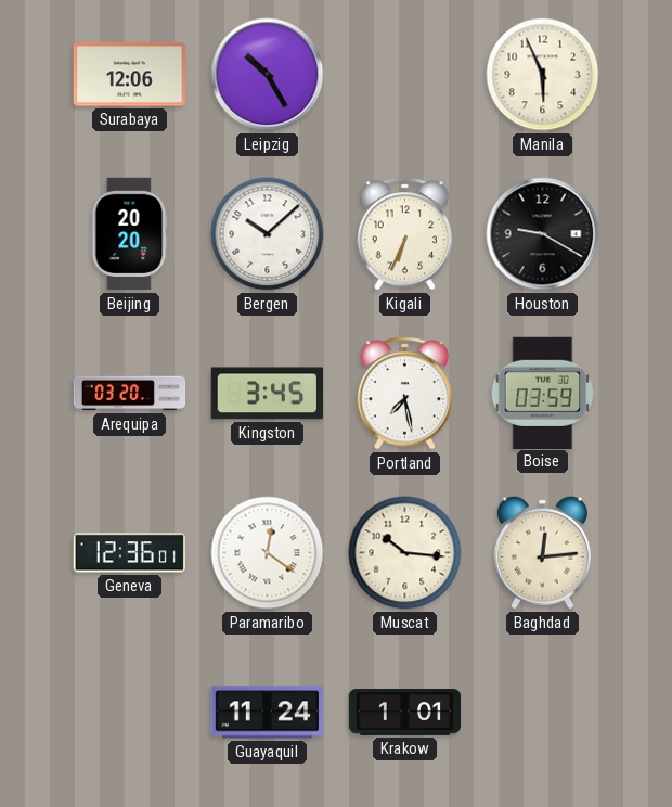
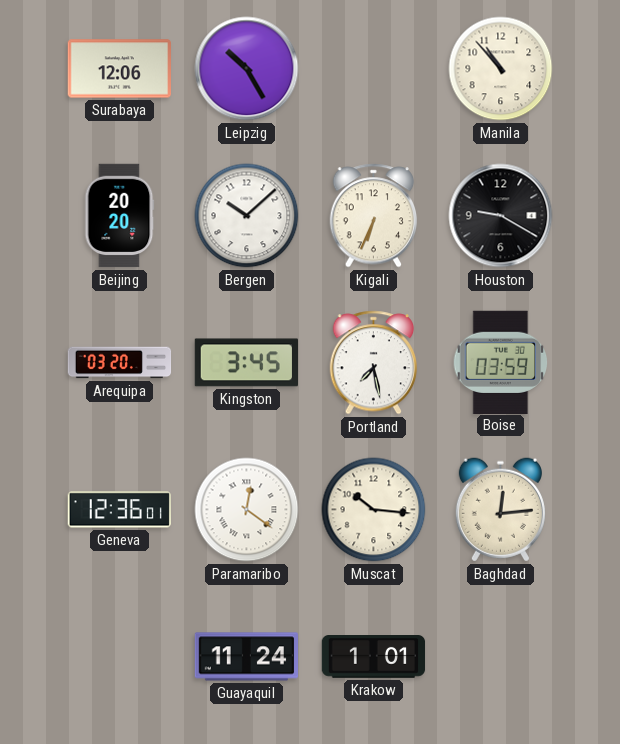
Manila: 5:56 -> 10:53
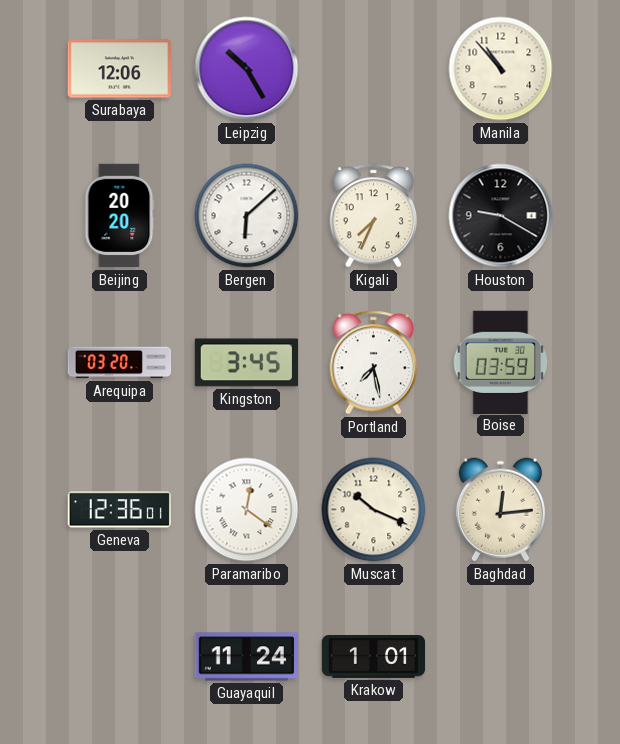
Bergen: 10:08 -> 6:08
Kigali: 6:34 -> 7:34
Muscat: 10:16 -> 10:19
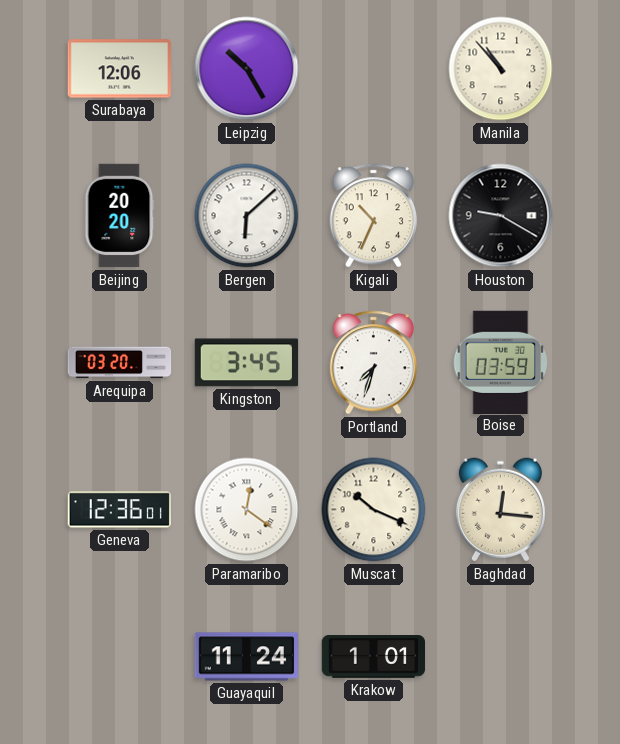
Kigali: 7:34 -> 10:34
Portland: 7:28 -> 7:33
Baghdad: 12:14 -> 12:16
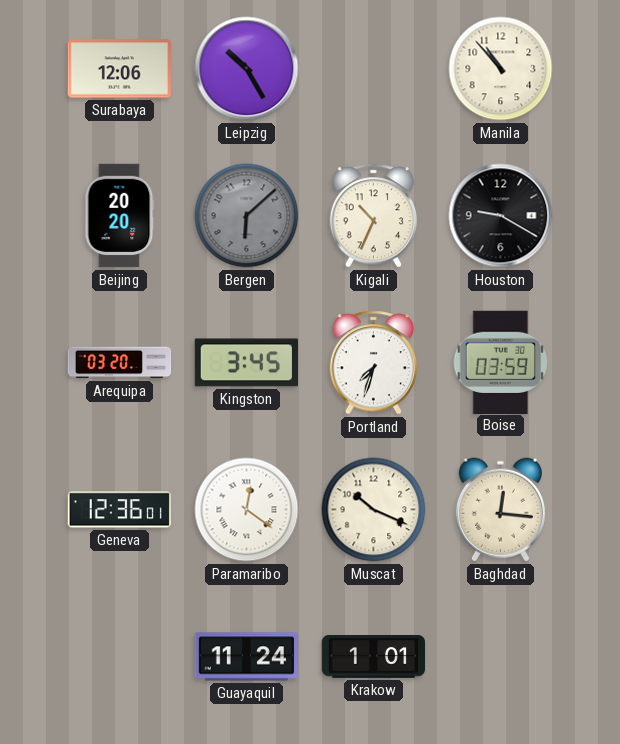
Bergen dial: white -> grey
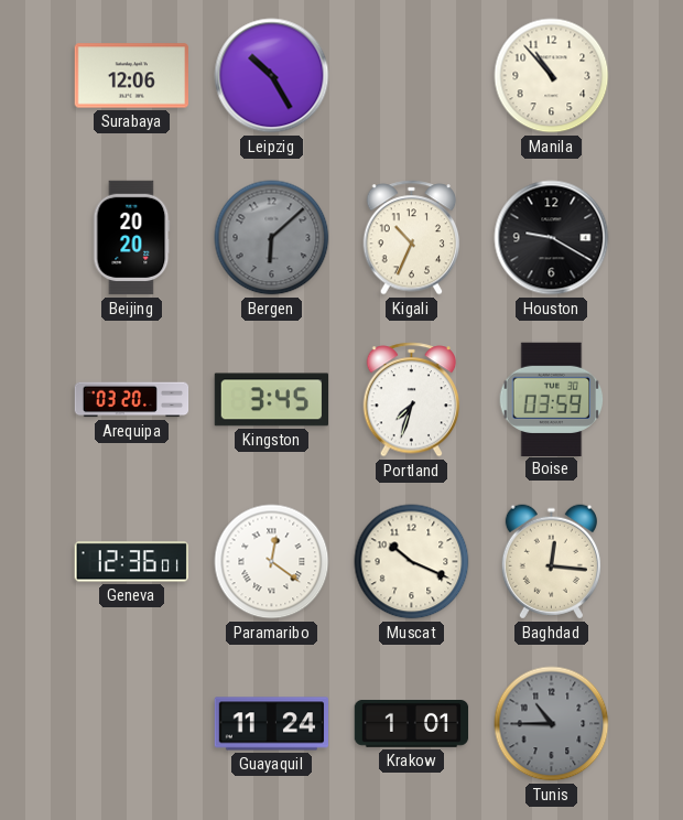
Tunis: none -> 10:45
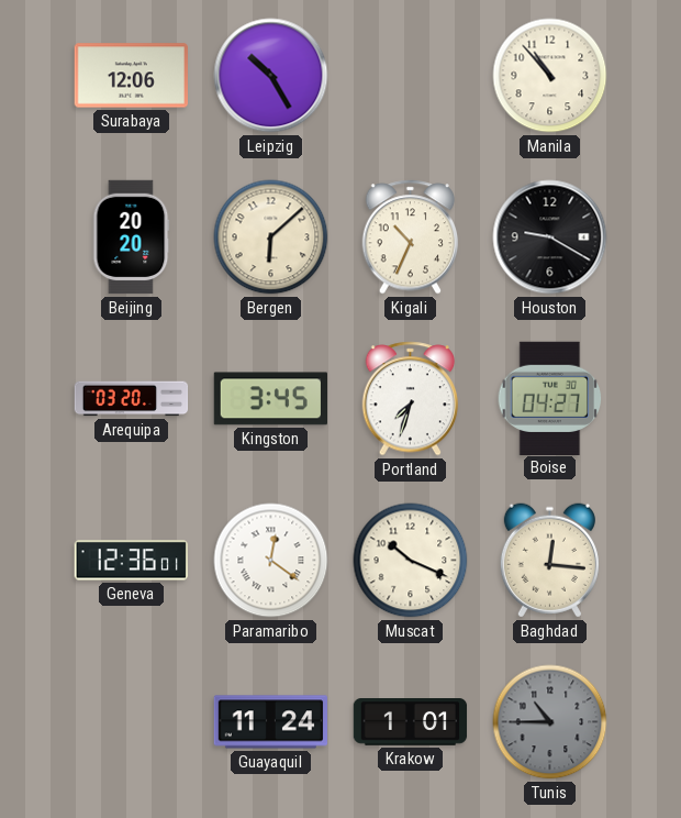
Bergen dial: grey -> cream
Boise: 03:59 -> 04:27
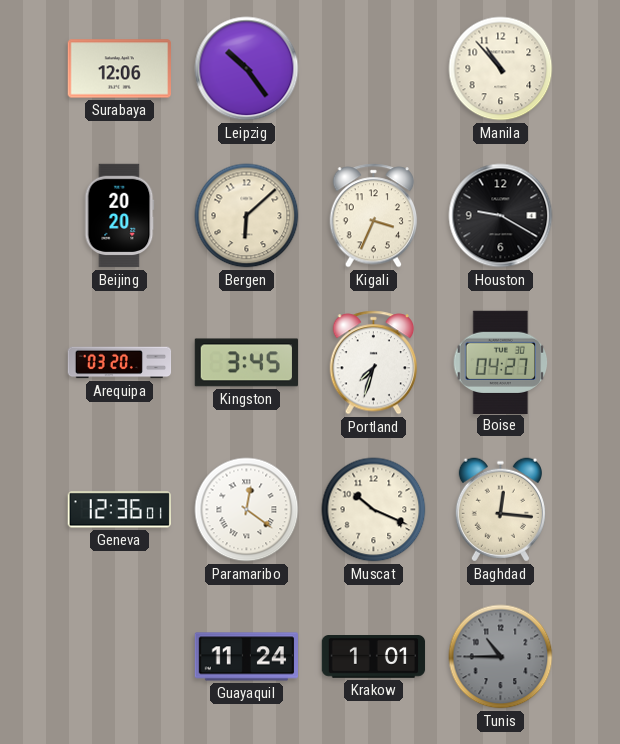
Leipzig: 10:25 -> 10:24
Kigali: 10:34 -> 3:34
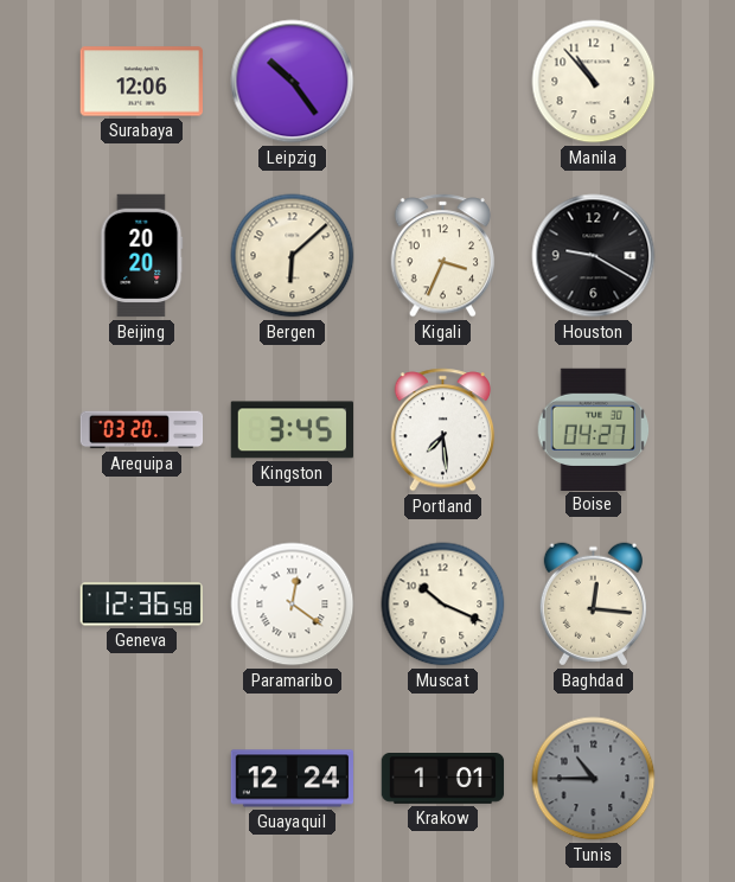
Portland: 7:33 -> 7:29
Geneva: 12:36:01 -> 12:36:58
Guayaquil: 11:24 -> 12:24
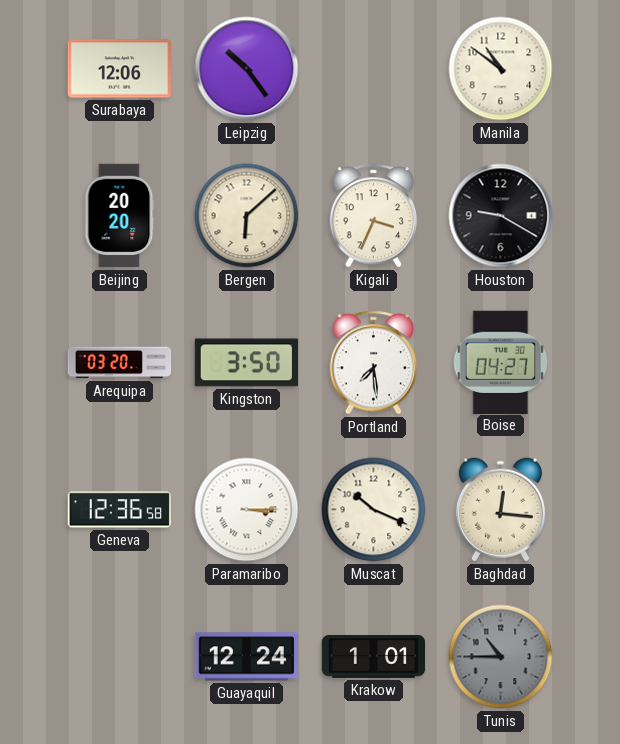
Manila: 10:53 -> 10:51
Kingston: 3:45 -> 3:50
Paramaribo: 12:21 -> 3:15
